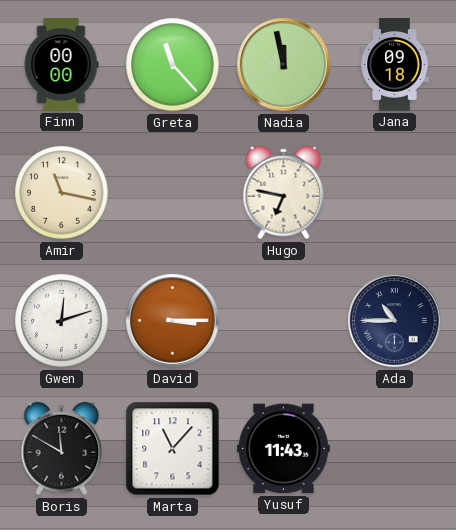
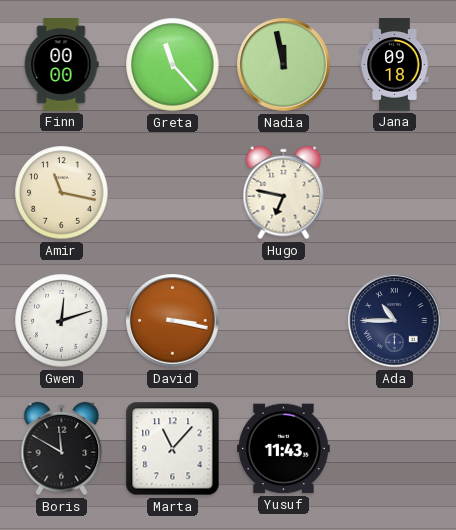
David: 3:15 -> 3:17
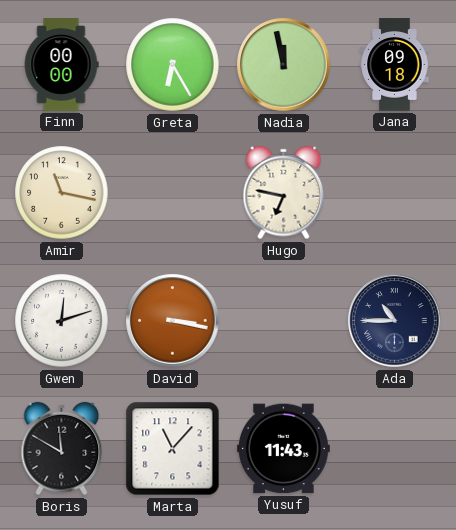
Greta: 11:23 -> 6:25
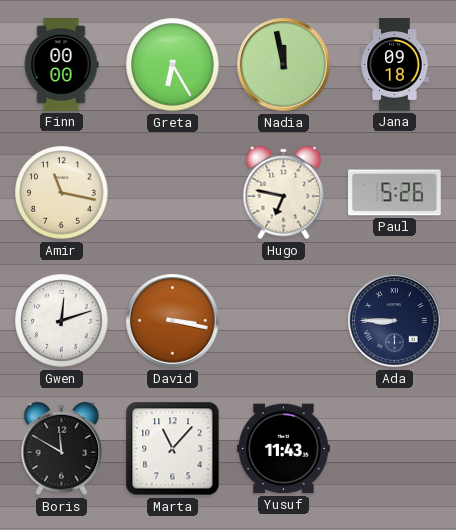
Paul: none -> 5:26
Ada: 10:45 -> 8:45
